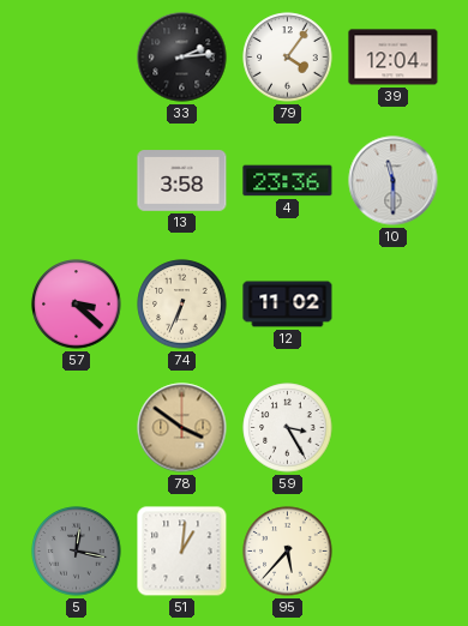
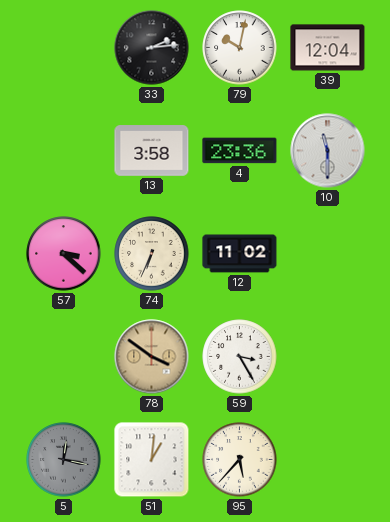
79: 4:06 -> 10:02
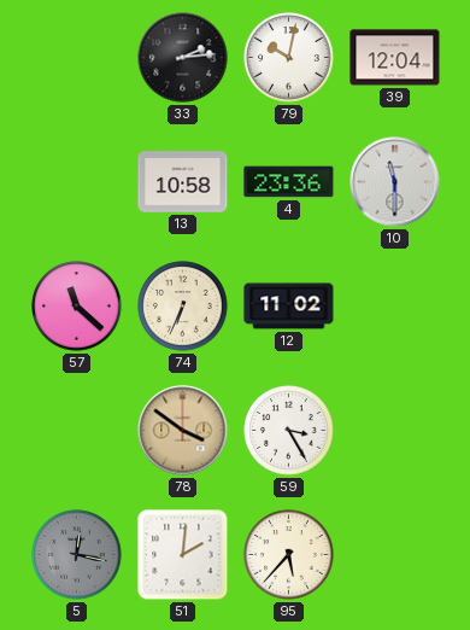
13: 3:58 -> 10:58
57: 3:22 -> 11:22
51: 1:01 -> 2:01
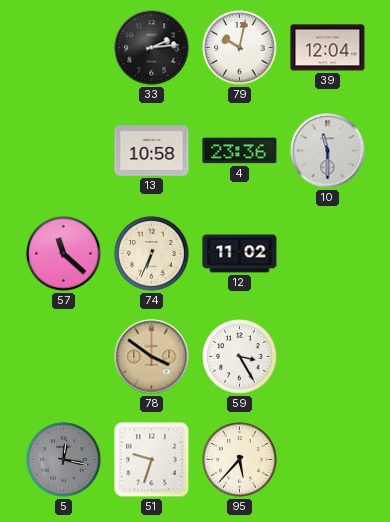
51: 2:01 -> 9:33
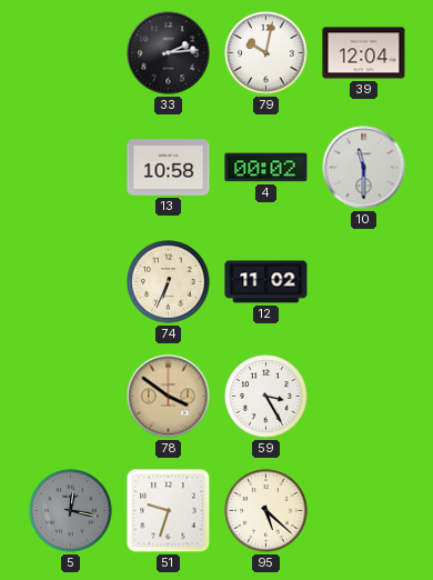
4: 23:36 -> 00:02
57: 11:22 -> none
95: 5:37 -> 5:22
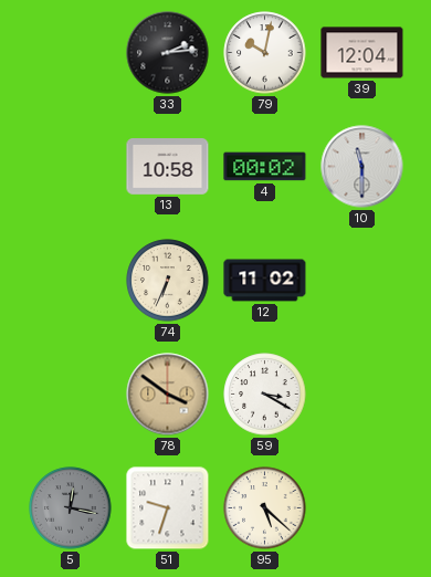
59: 3:25 -> 3:20
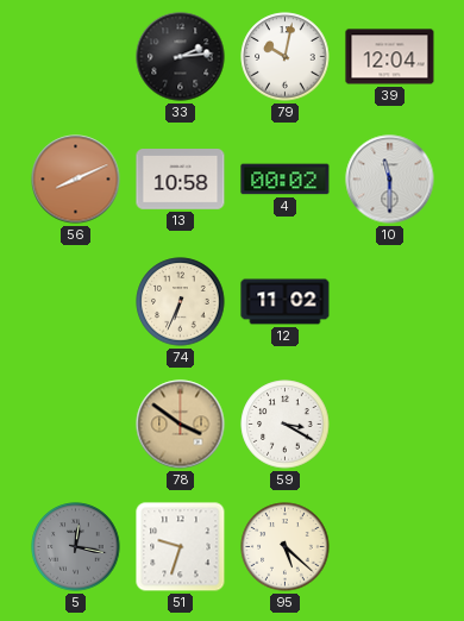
56: none -> 8:11
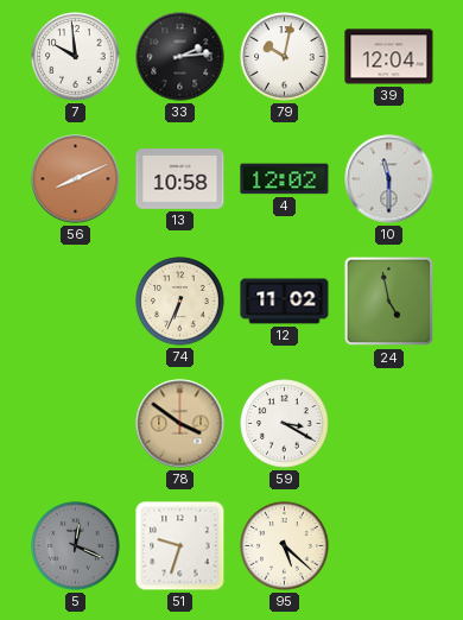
7: none -> 9:59
4: 00:02 -> 12:02
24: none -> 4:58
5: 12:17 -> 12:19
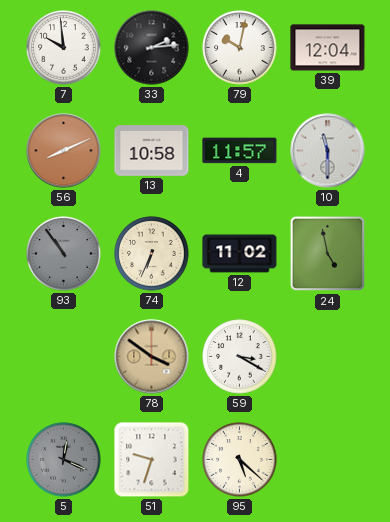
4: 12:02 -> 11:57
93: none -> 10:54
